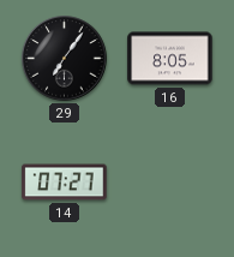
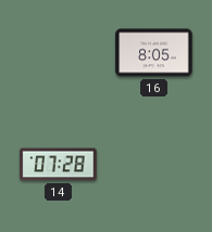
29: 7:06 -> none
14: 07:27 -> 07:28
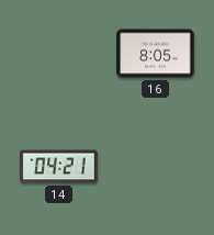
14: 07:28 -> 04:21
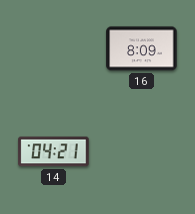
16: 8:05 -> 8:09
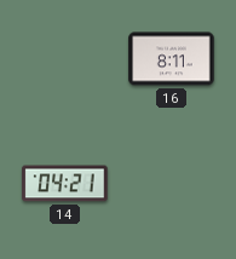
16: 8:09 -> 8:11
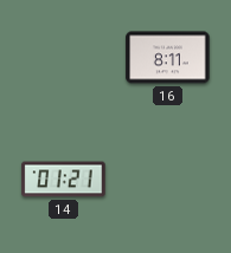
14: 04:21 -> 01:21
